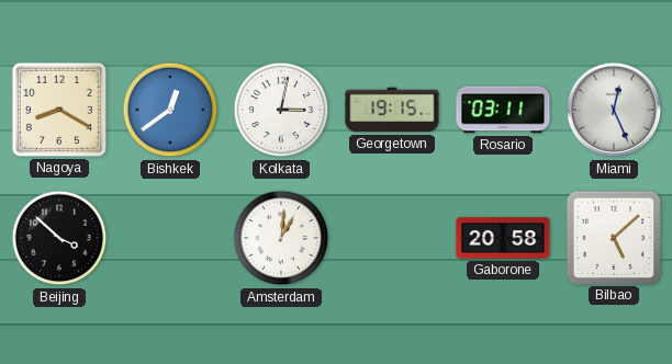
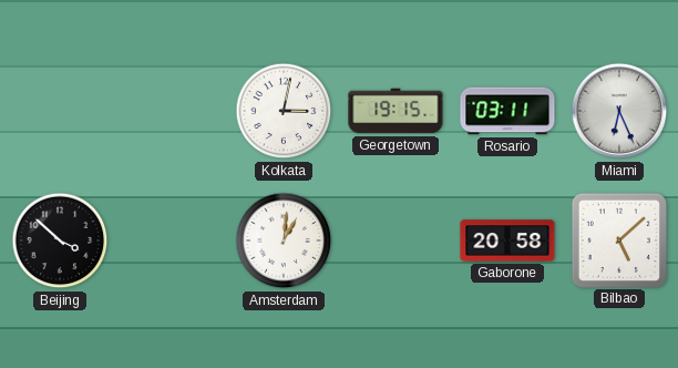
Nagoya: 8:20 -> none
Bishkek: 12:39 -> none
Miami: 12:26 -> 6:26
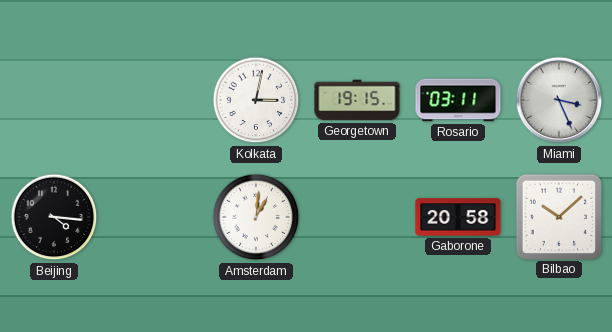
Miami: 6:26 -> 3:26
Beijing: 3:52 -> 4:16
Bilbao: 5:08 -> 10:08
